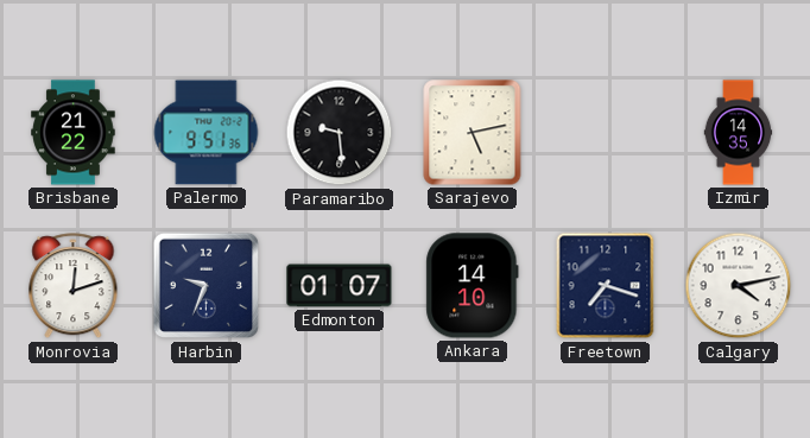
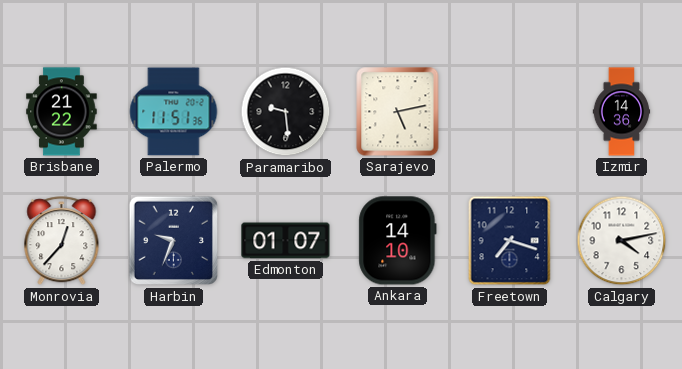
Palermo: 9:51 -> 11:51
Izmir: 14:35 -> 14:36
Monrovia: 12:12 -> 12:37
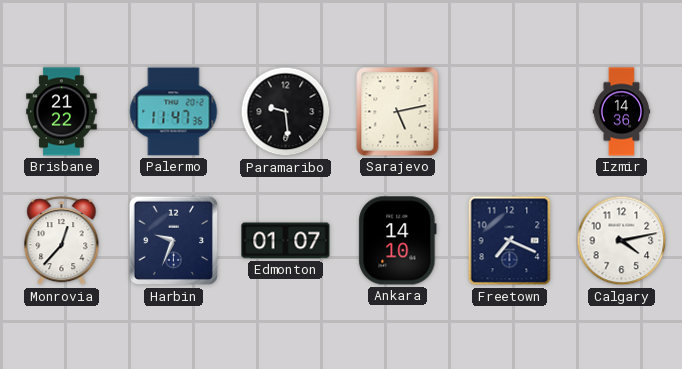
Palermo: 11:51 -> 11:47
Freetown: 7:18 -> 7:19
